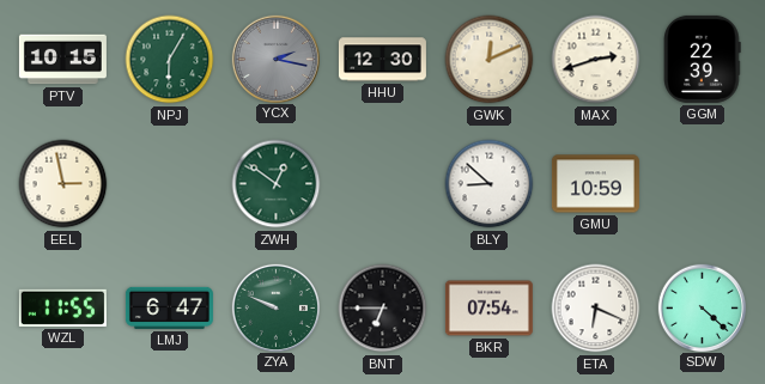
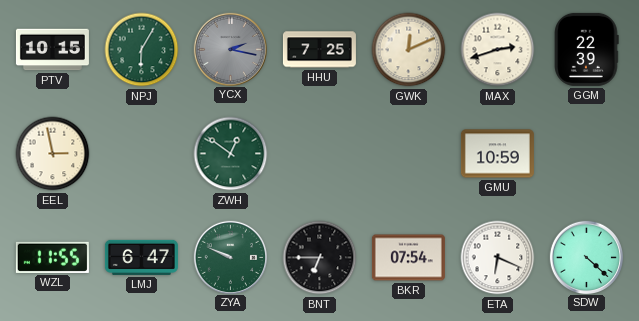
HHU: 12:30 -> 7:25
BLY: 8:52 -> none
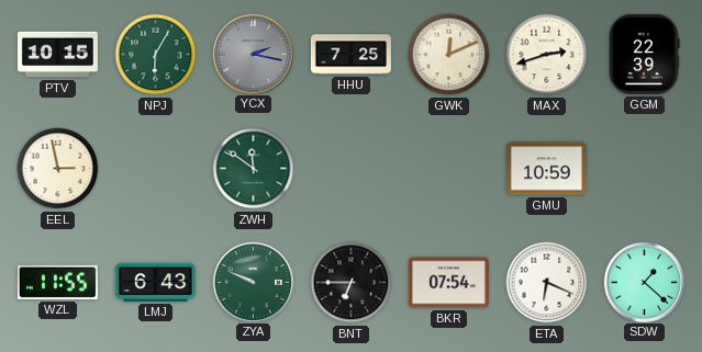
ZWH: 12:51 -> 11:51
LMJ: 6:47 -> 6:43
SDW: 4:22 -> 1:22
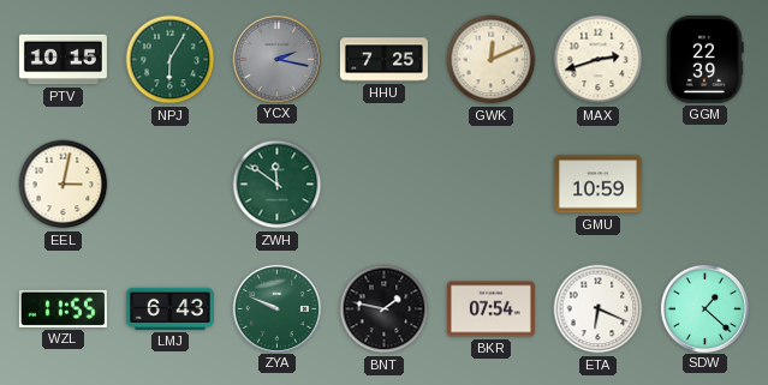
EEL: 2:58 -> 3:02
BNT: 6:45 -> 1:47
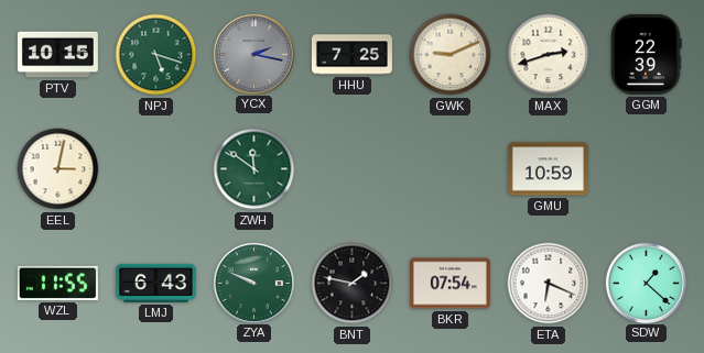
NPJ: 6:05 -> 5:18
GWK: 12:11 -> 9:11
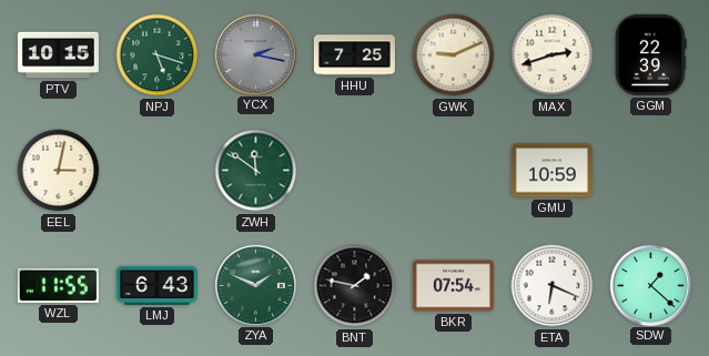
ZYA: 9:49 -> 1:49
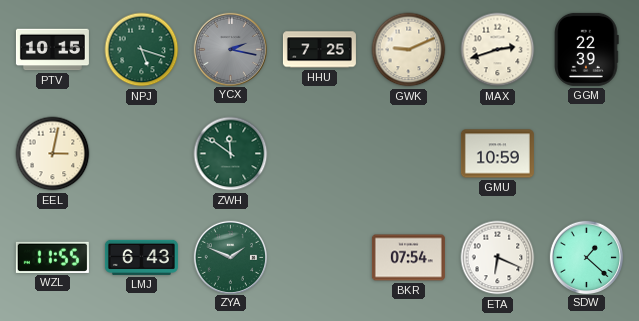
BNT: 1:47 -> none
